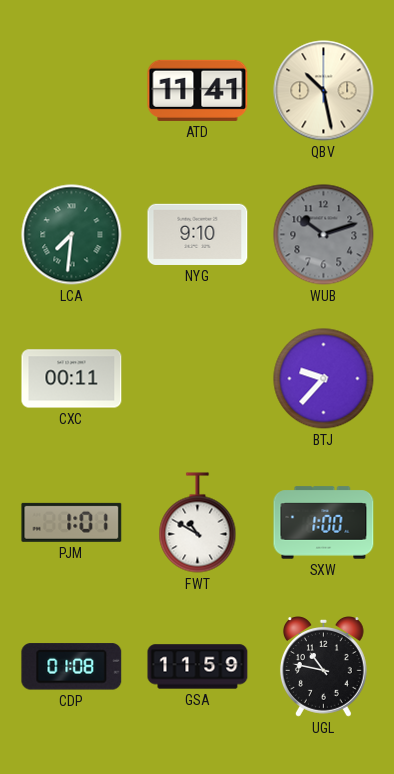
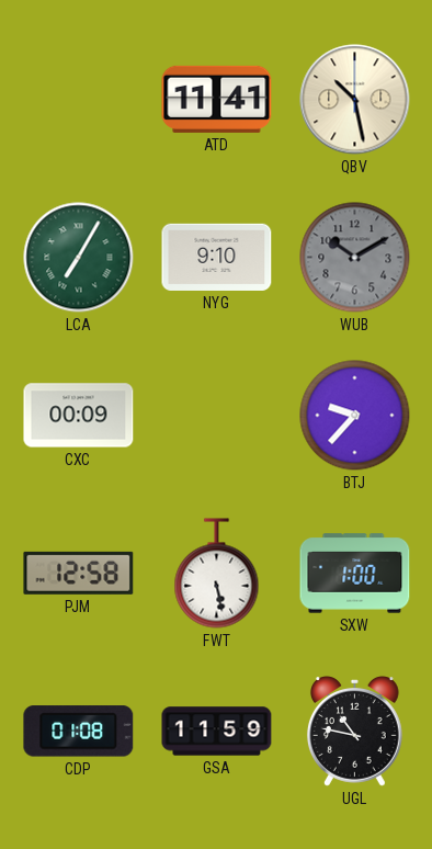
LCA: 7:31 -> 7:05
WUB: 10:12 -> 10:10
CXC: 00:11 -> 00:09
PJM: 1:01 -> 12:58
FWT: 10:50 -> 5:28
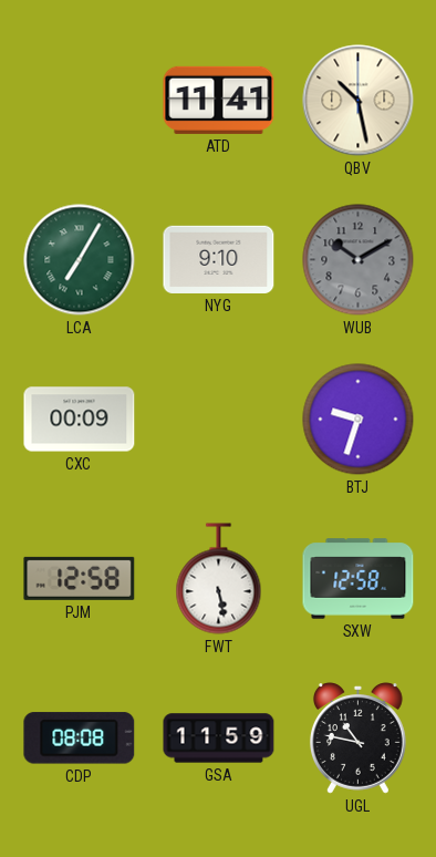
BTJ: 9:37 -> 9:33
SXW: 1:00 -> 12:58
CDP: 01:08 -> 08:08
